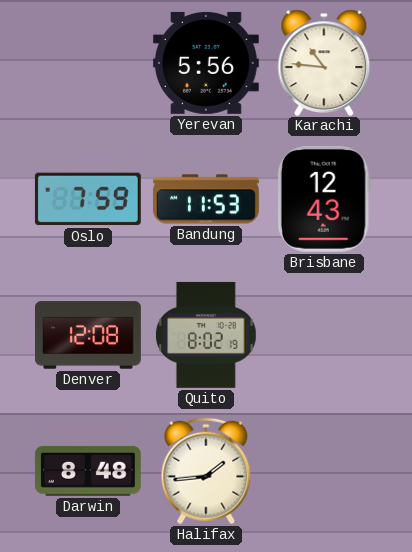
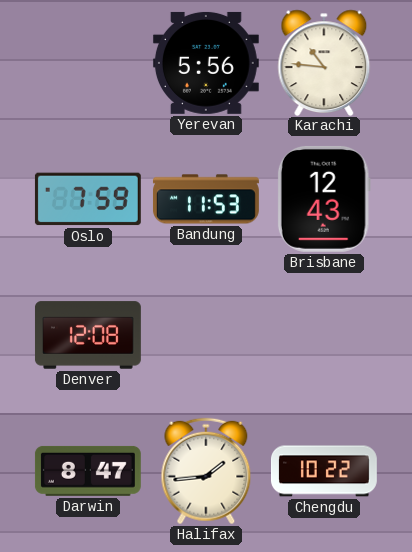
Quito: 8:02 -> none
Darwin: 8:48 -> 8:47
Chengdu: none -> 10:22
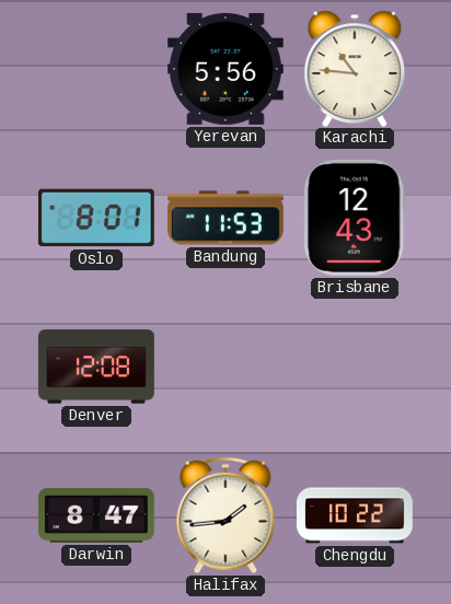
Oslo: 7:59 -> 8:01
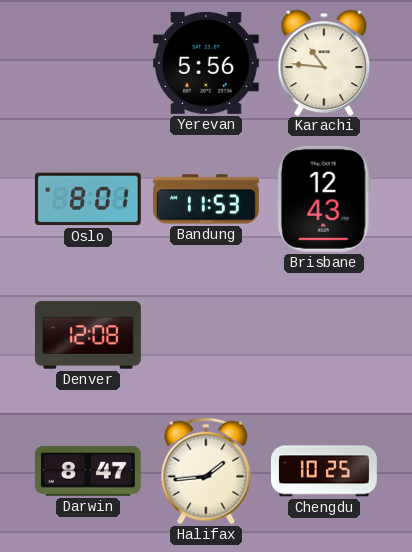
Chengdu: 10:22 -> 10:25
